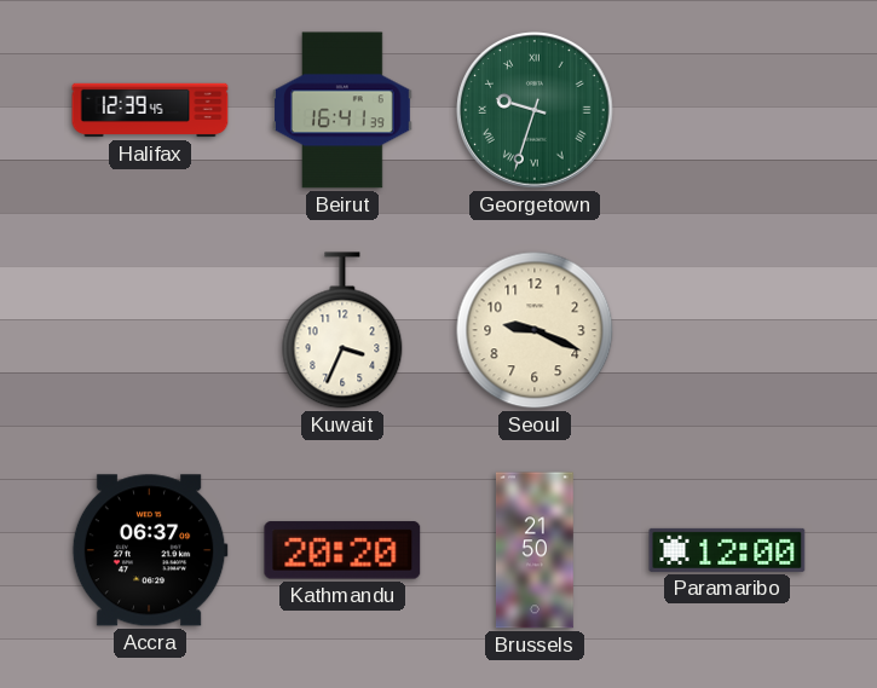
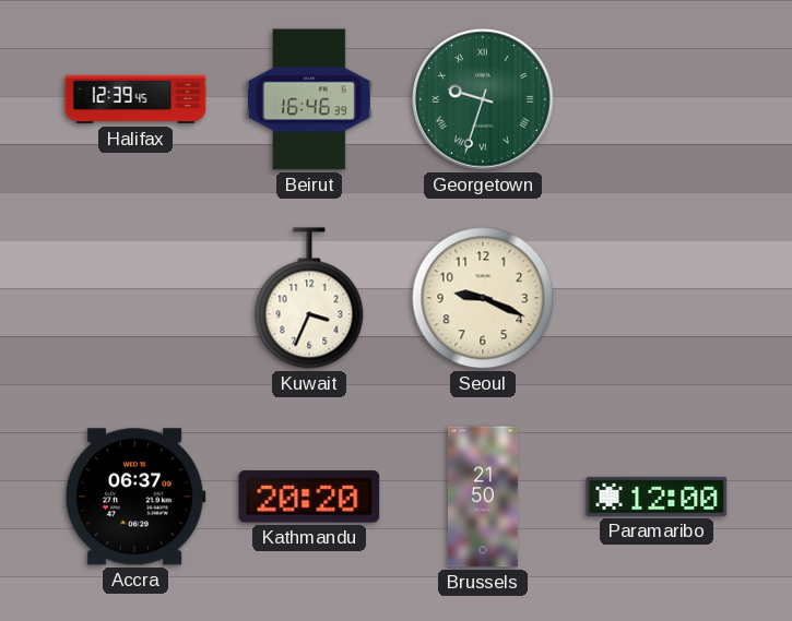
Beirut: 16:41 -> 16:46
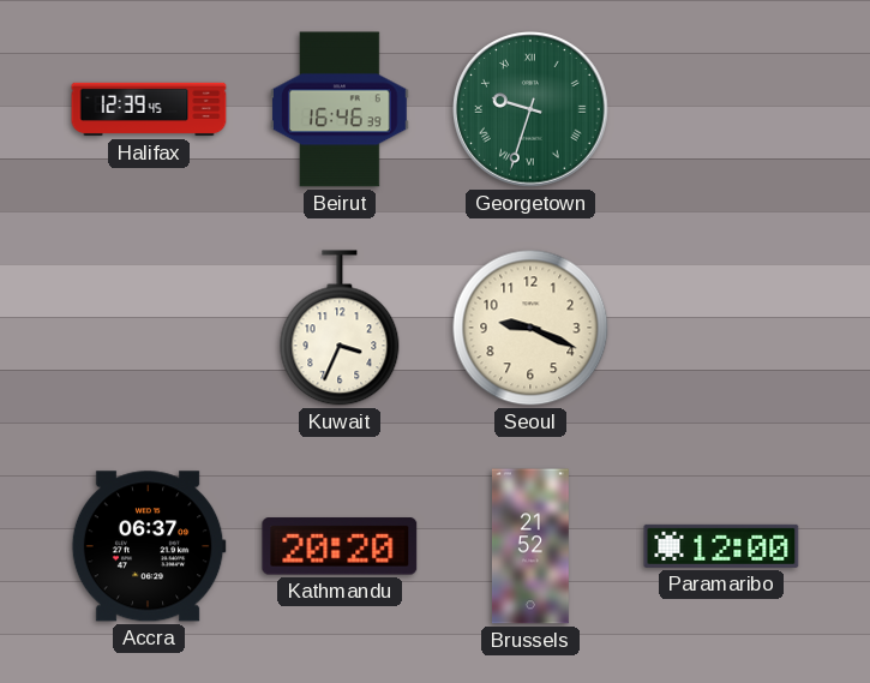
Brussels: 21:50 -> 21:52
